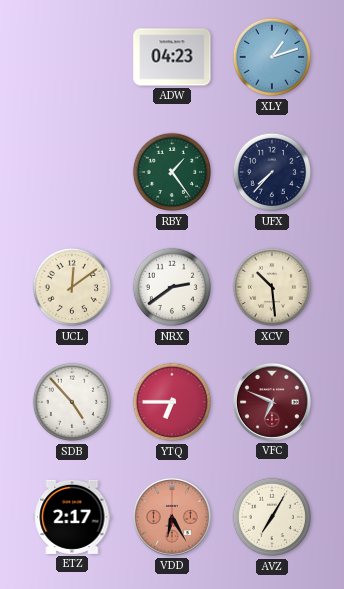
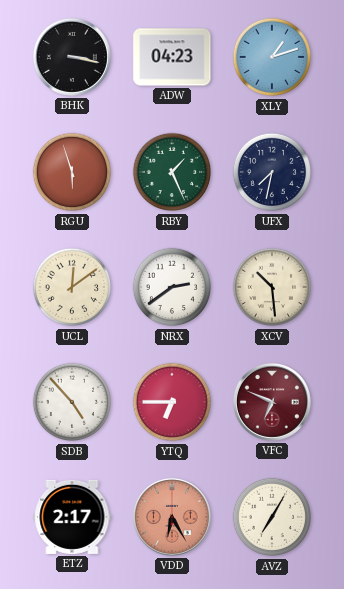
BHK: none -> 3:17
RGU: none -> 5:57
RBY: 1:24 -> 1:26
UFX: 7:37 -> 7:32
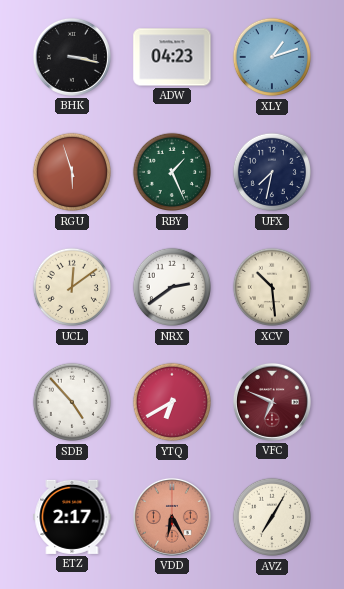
YTQ: 6:45 -> 6:40
